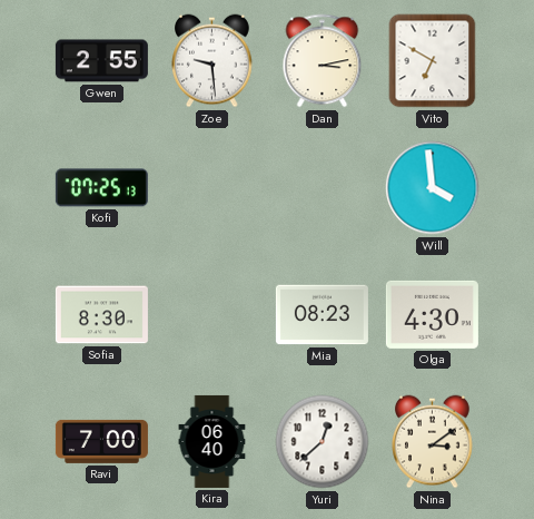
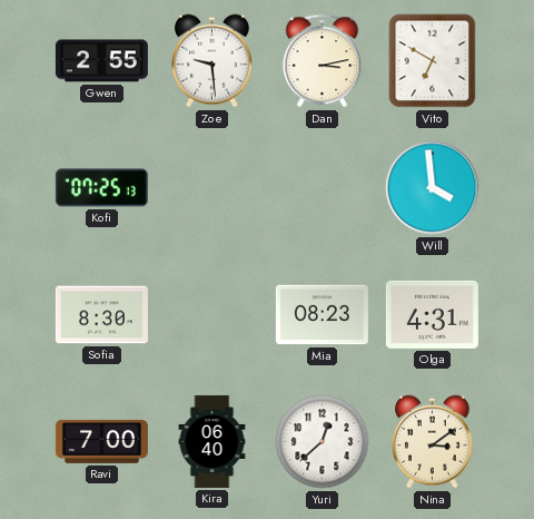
Olga: 4:30 -> 4:31
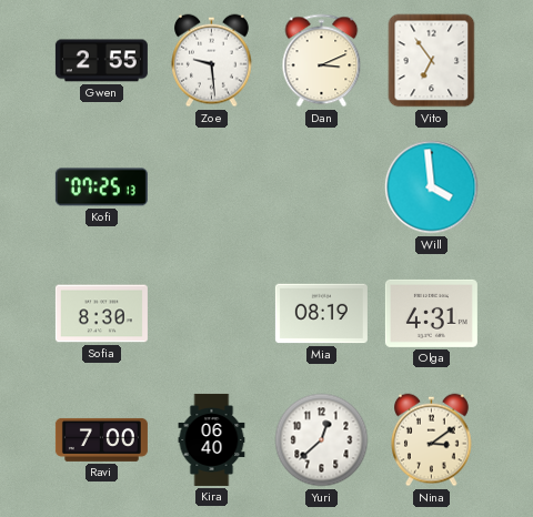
Dan: 3:13 -> 3:11
Vito: 6:50 -> 6:54
Mia: 08:23 -> 08:19
